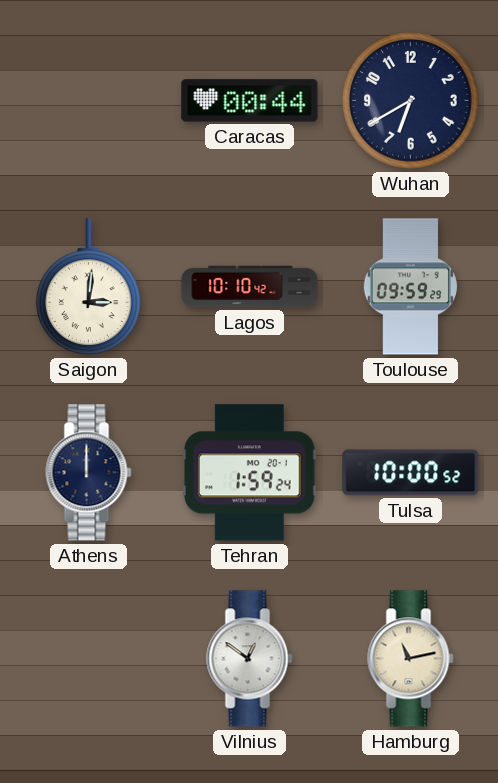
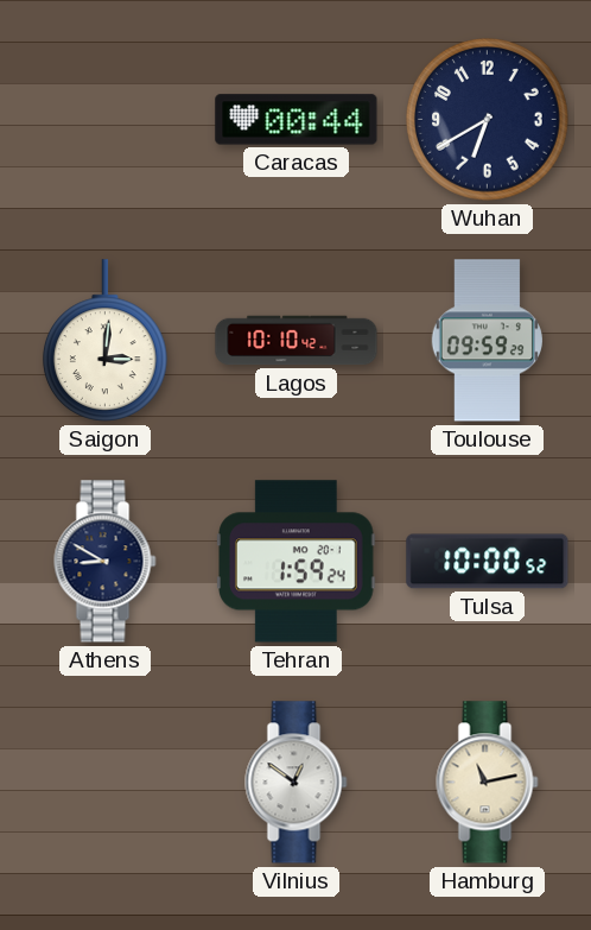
Athens: 12:00 -> 8:50
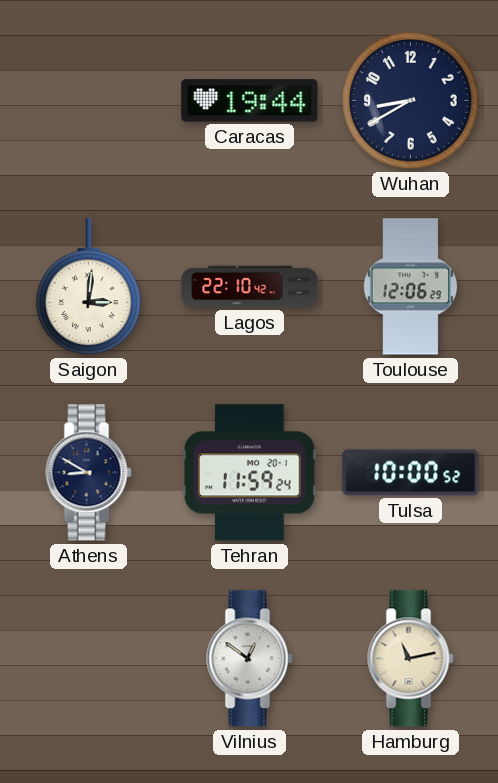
Caracas: 00:44 -> 19:44
Wuhan: 6:40 -> 8:40
Lagos: 10:10 -> 22:10
Toulouse: 09:59 -> 12:06
Tehran: 1:59 -> 11:59
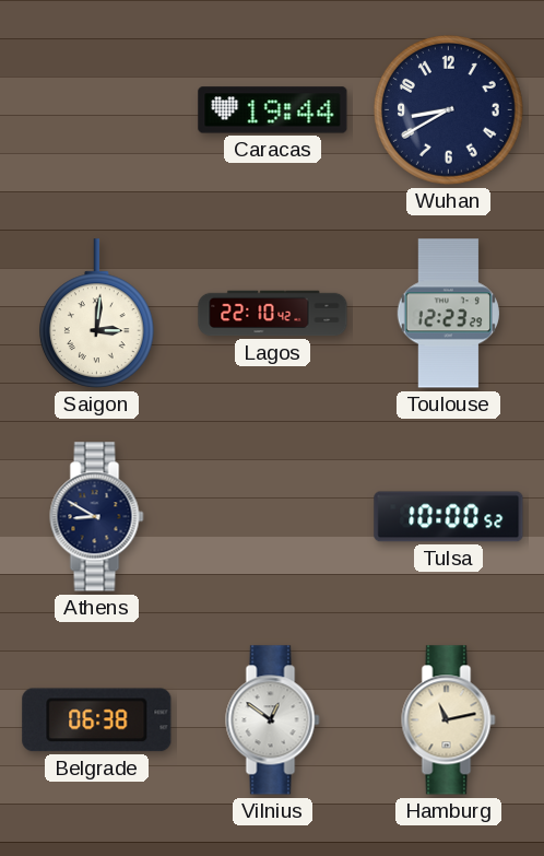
Toulouse: 12:06 -> 12:23
Tehran: 11:59 -> none
Belgrade: none -> 06:38
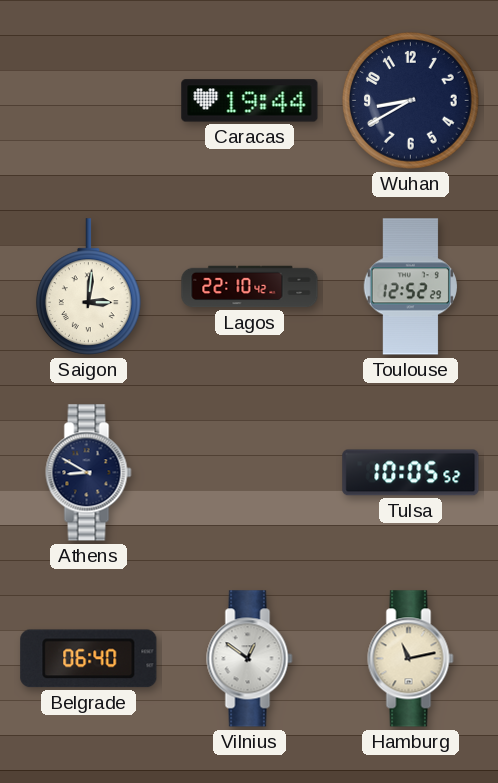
Toulouse: 12:23 -> 12:52
Tulsa: 10:00 -> 10:05
Belgrade: 06:38 -> 06:40
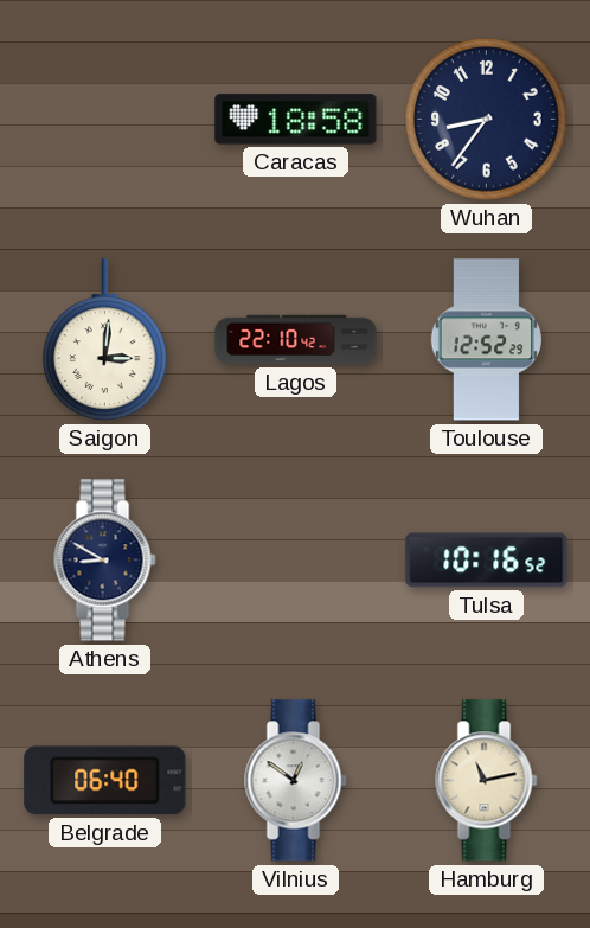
Caracas: 19:44 -> 18:58
Wuhan: 8:40 -> 8:36
Tulsa: 10:05 -> 10:16
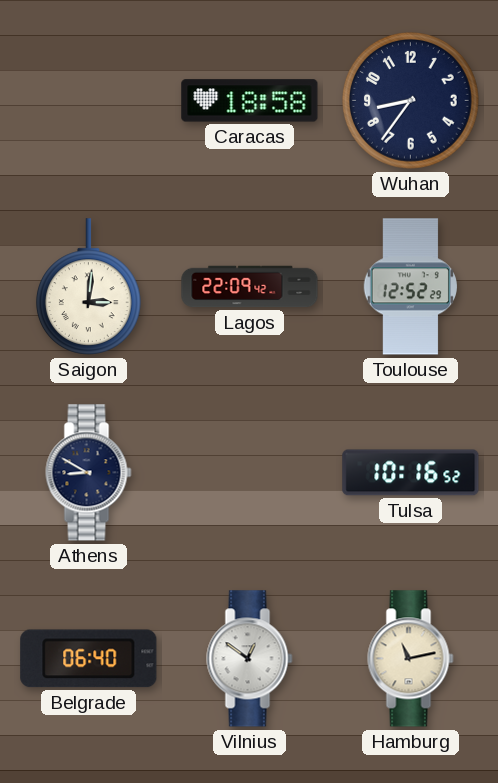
Lagos: 22:10 -> 22:09
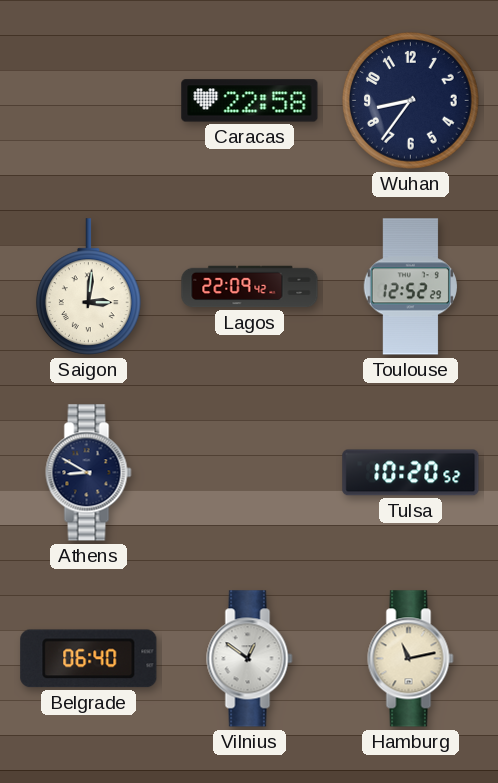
Caracas: 18:58 -> 22:58
Tulsa: 10:16 -> 10:20
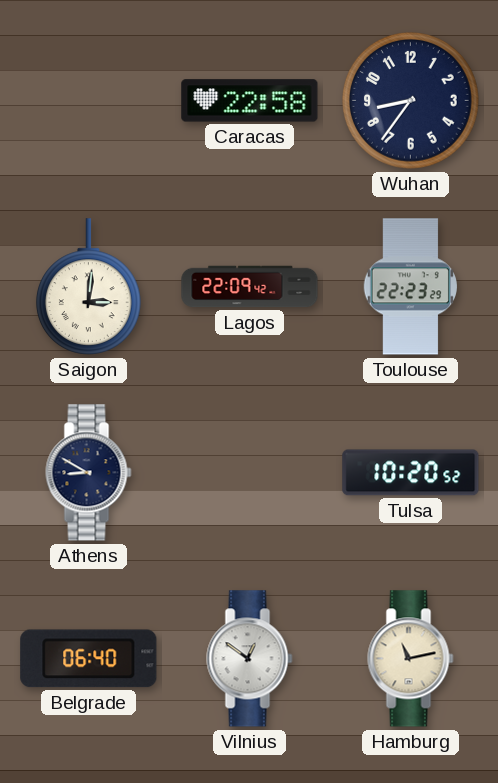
Toulouse: 12:52 -> 22:23
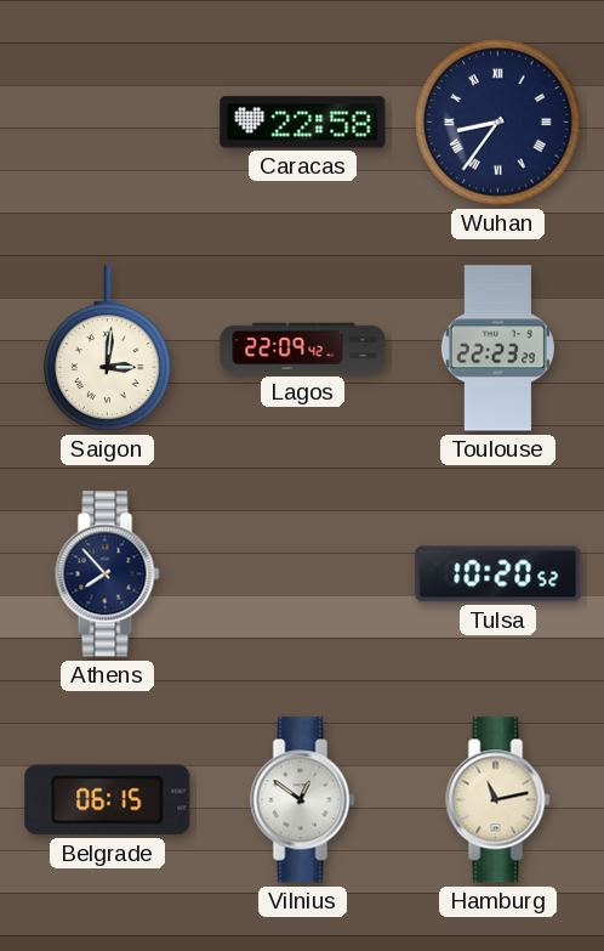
Wuhan numerals: Arabic -> Roman
Athens: 8:50 -> 7:53
Belgrade: 06:40 -> 06:15
